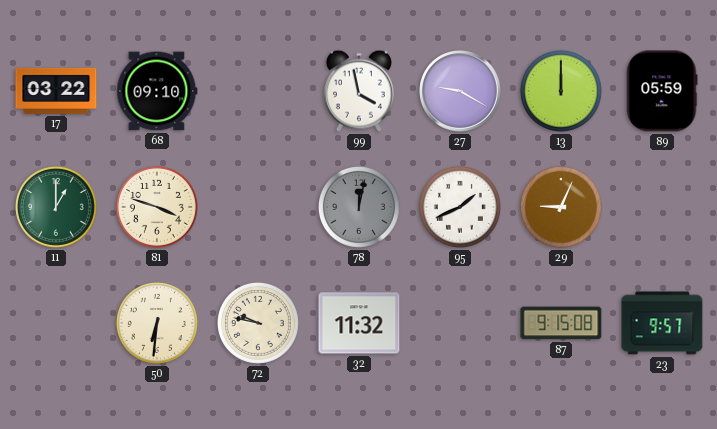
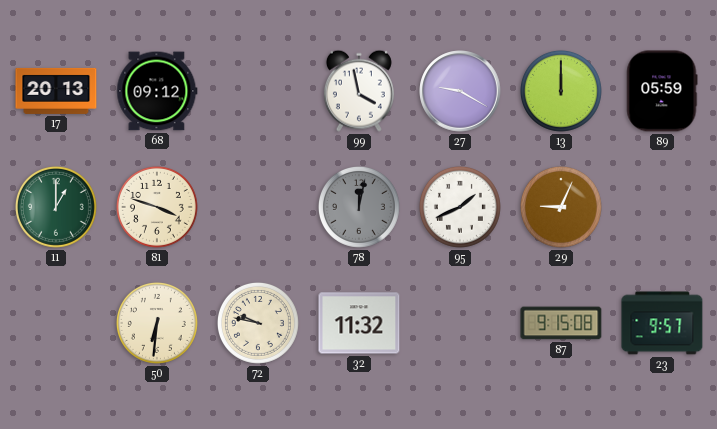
17: 03:22 -> 20:13
68: 09:10 -> 09:12
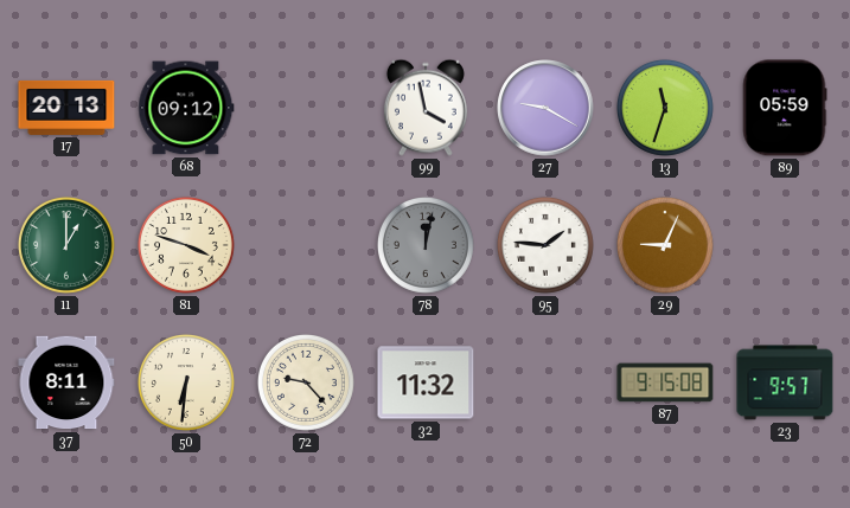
13: 12:00 -> 11:33
95: 1:41 -> 1:46
37: none -> 8:11
72: 9:47 -> 9:23
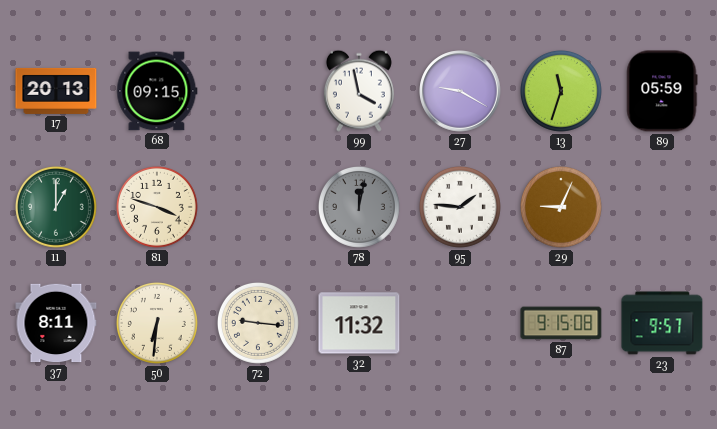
68: 09:12 -> 09:15
72: 9:23 -> 9:16
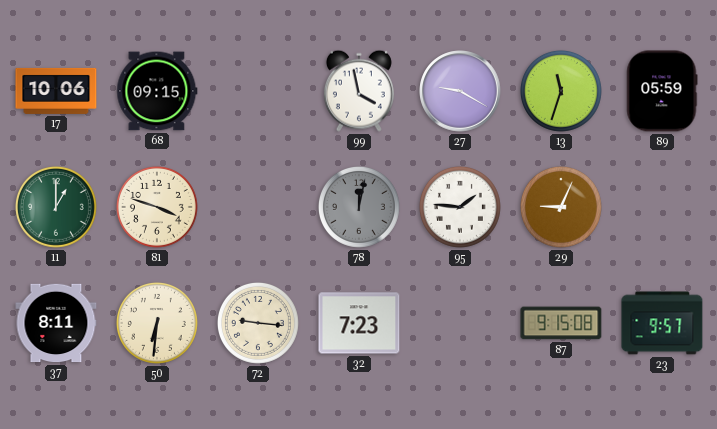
17: 20:13 -> 10:06
32: 11:32 -> 7:23
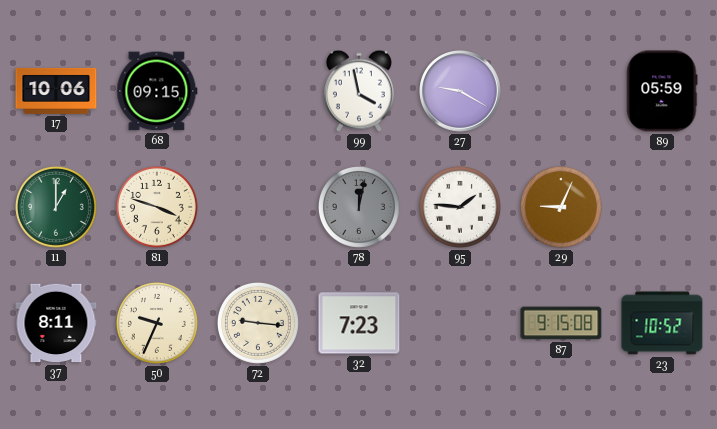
13: 11:33 -> none
50: 6:31 -> 9:34
23: 9:57 -> 10:52
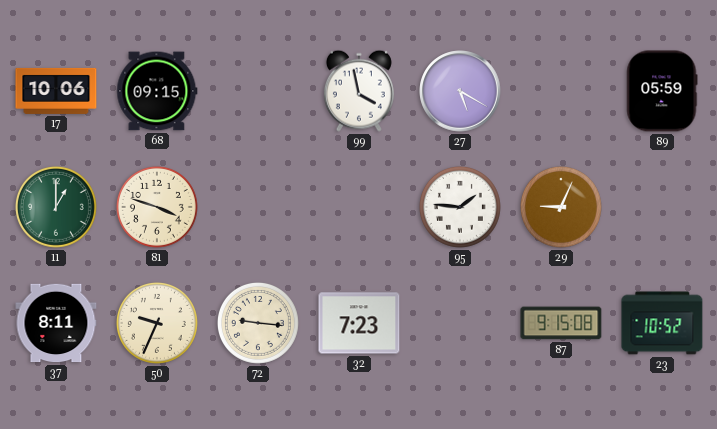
27: 9:20 -> 5:20
78: 12:02 -> none
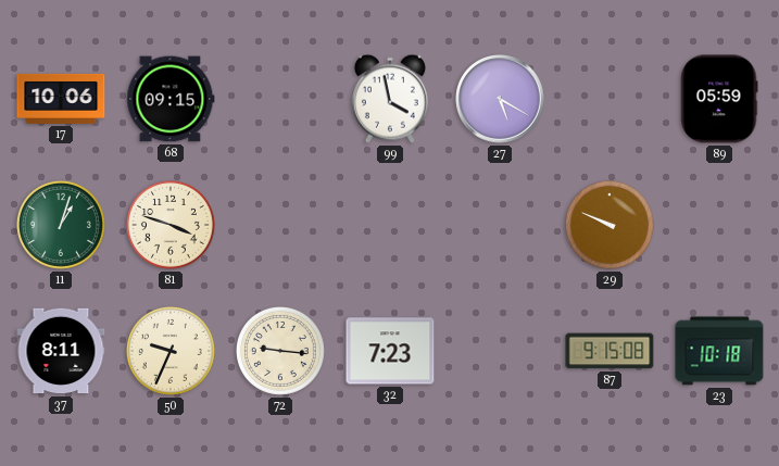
11: 1:00 -> 1:03
95: 1:46 -> none
29: 9:04 -> 9:49
23: 10:52 -> 10:18
